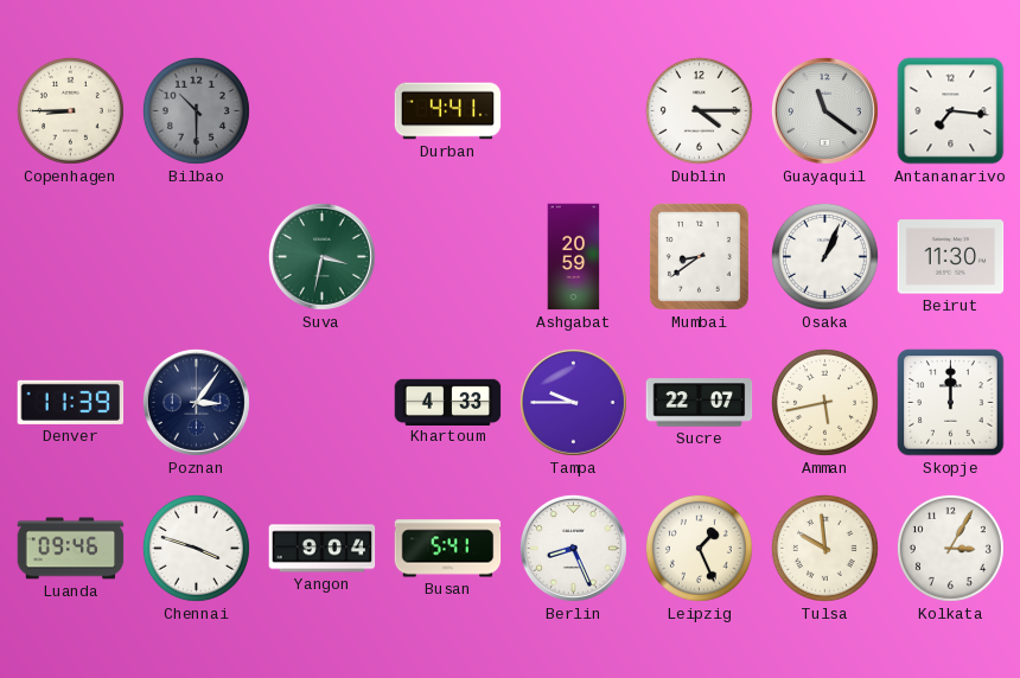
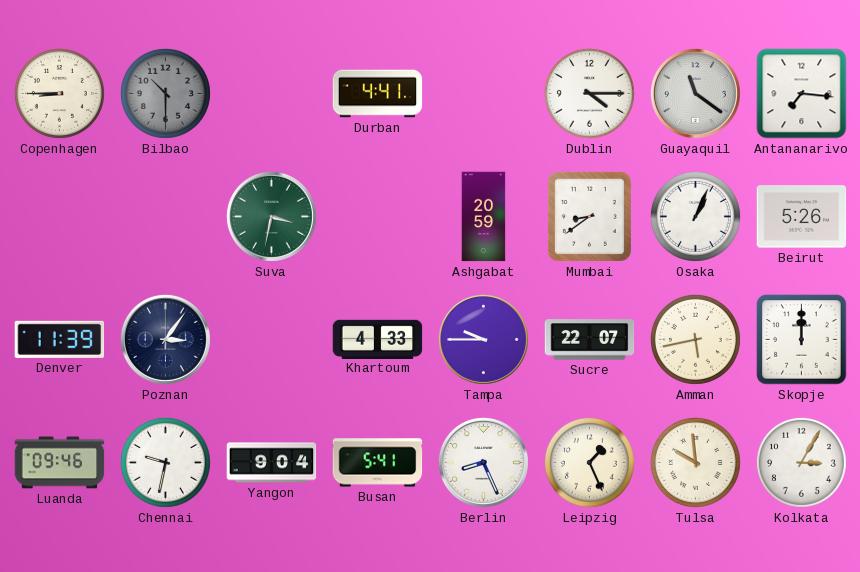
Beirut: 11:30 -> 5:26
Chennai: 3:48 -> 9:32
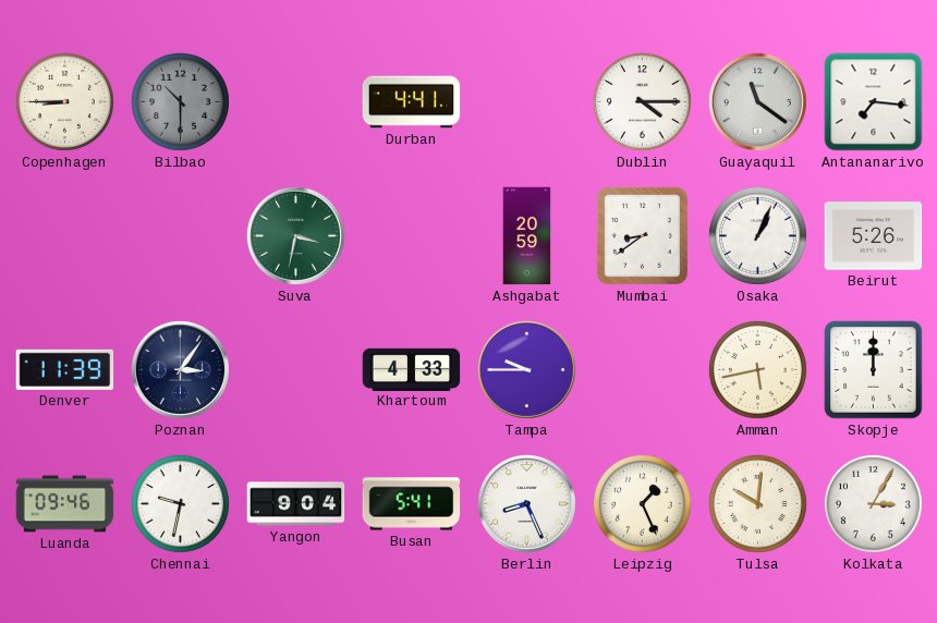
Sucre: 22:07 -> none
Tulsa: 9:59 -> 10:01
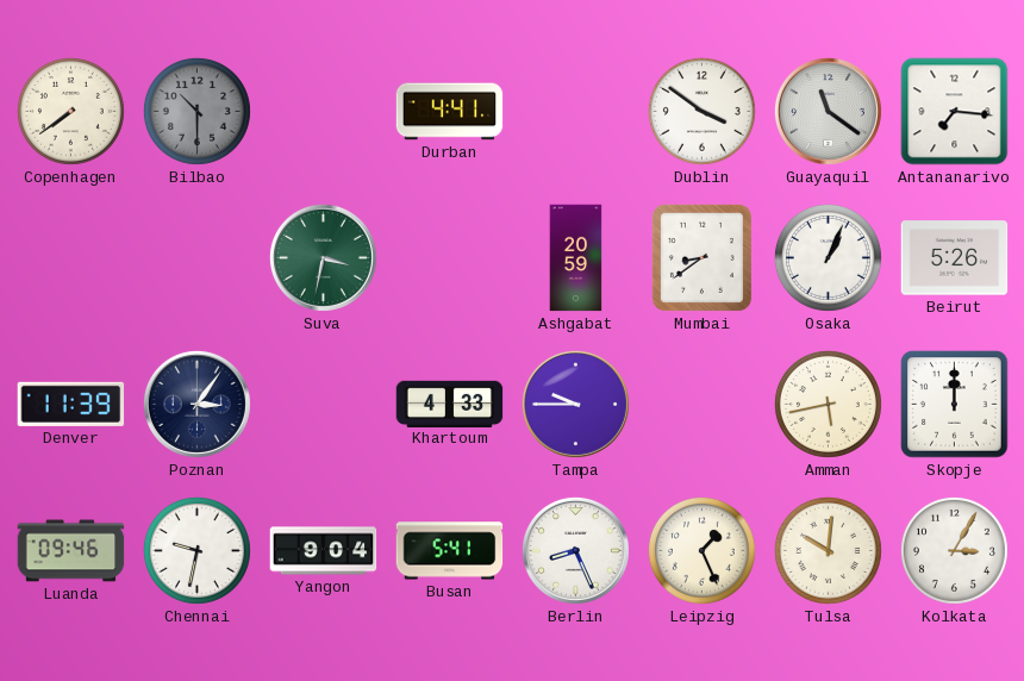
Copenhagen: 8:45 -> 7:39
Dublin: 4:15 -> 3:51
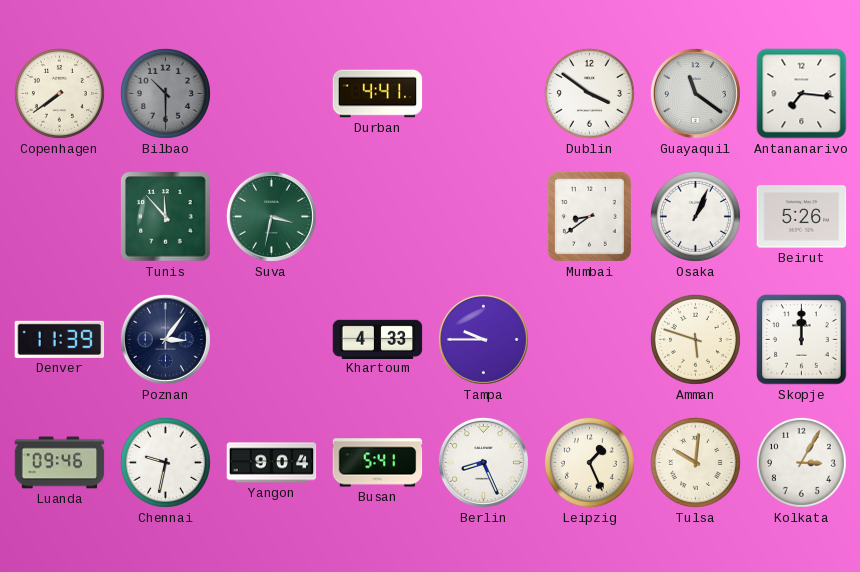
Tunis: none -> 11:53
Ashgabat: 20:59 -> none
Amman: 5:43 -> 5:48
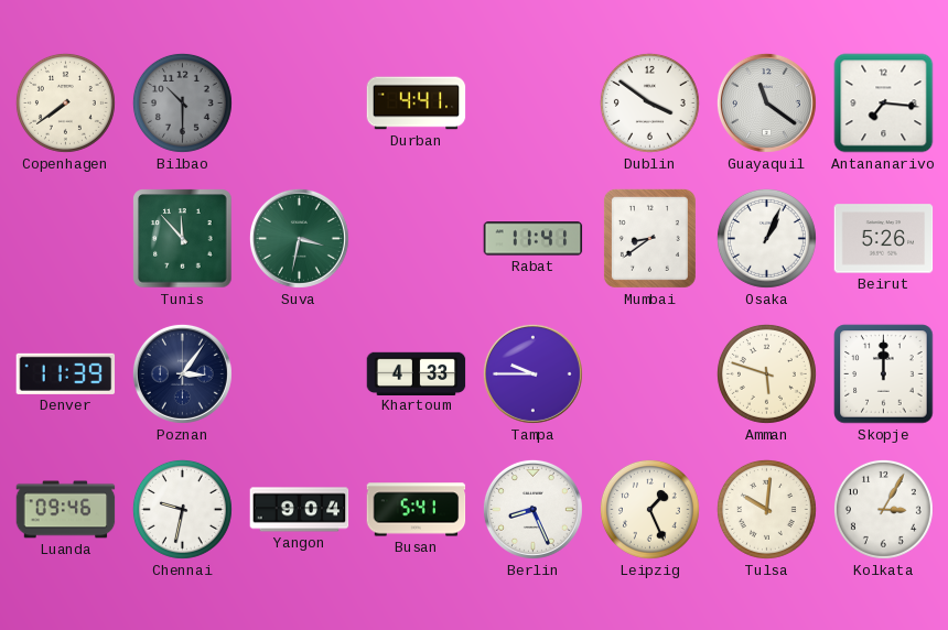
Rabat: none -> 11:41
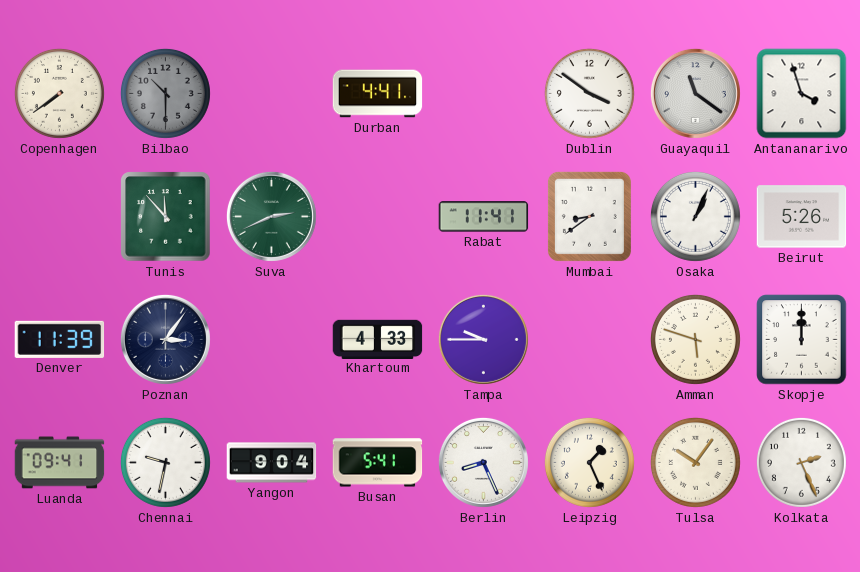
Antananarivo: 7:16 -> 3:57
Suva: 3:32 -> 2:41
Luanda: 09:46 -> 09:41
Tulsa: 10:01 -> 10:06
Kolkata: 3:05 -> 2:26
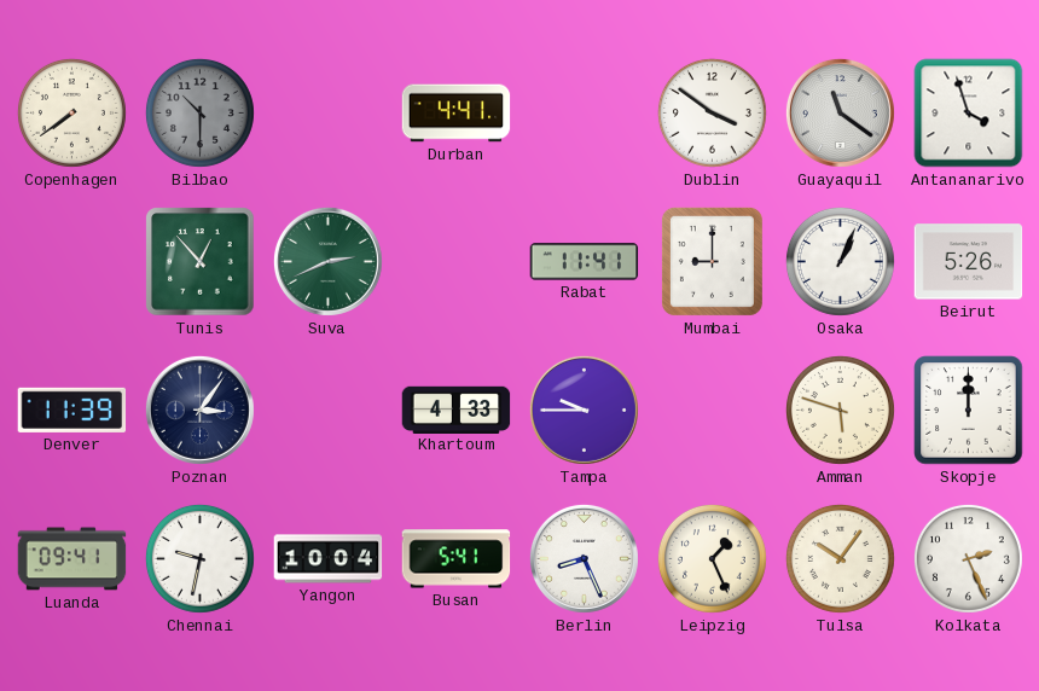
Tunis: 11:53 -> 12:53
Mumbai: 8:39 -> 9:00
Yangon: 9:04 -> 10:04
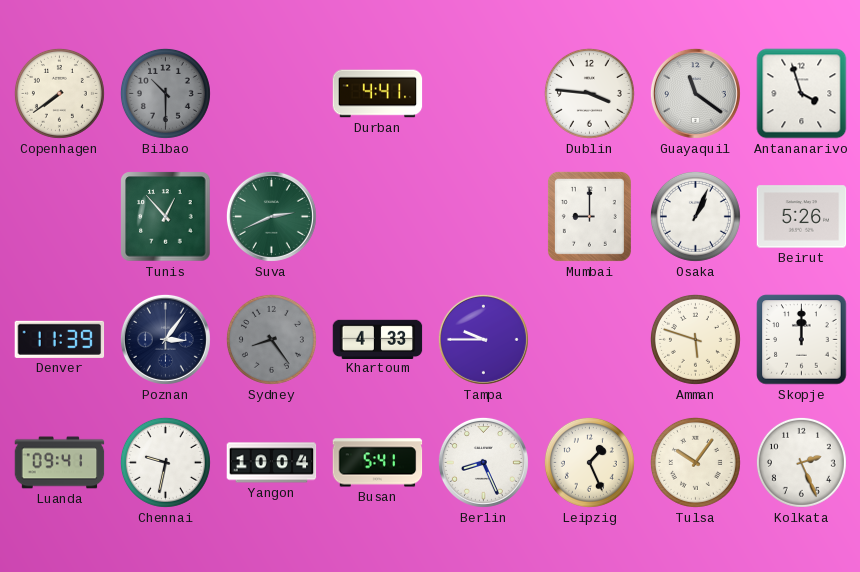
Dublin: 3:51 -> 3:46
Rabat: 11:41 -> none
Sydney: none -> 8:24
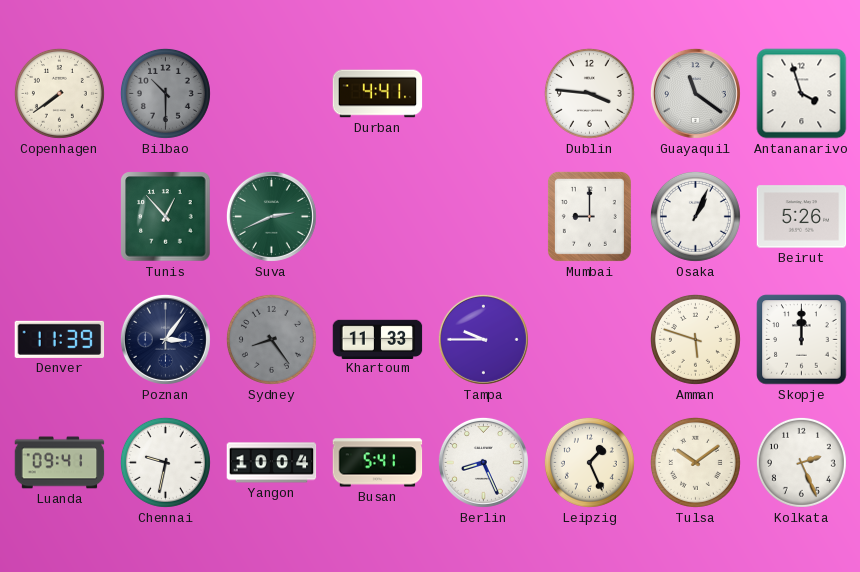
Khartoum: 4:33 -> 11:33
Tulsa: 10:06 -> 10:09
